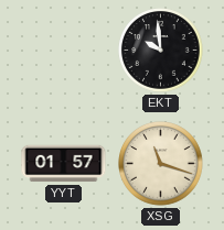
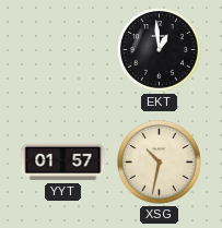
EKT: 9:59 -> 12:59
XSG: 11:18 -> 10:32
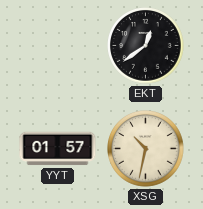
EKT: 12:59 -> 12:39
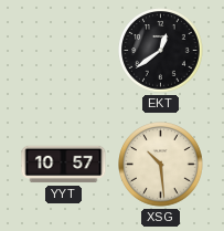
YYT: 01:57 -> 10:57
XSG: 10:32 -> 10:29
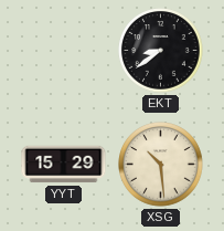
EKT: 12:39 -> 8:39
YYT: 10:57 -> 15:29
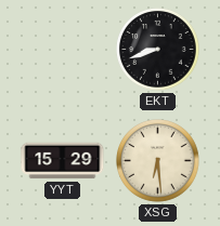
EKT: 8:39 -> 8:42
XSG: 10:29 -> 6:29
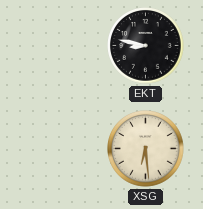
EKT: 8:42 -> 8:47
YYT: 15:29 -> none
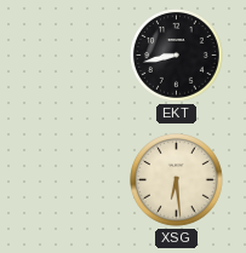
EKT: 8:47 -> 8:43
